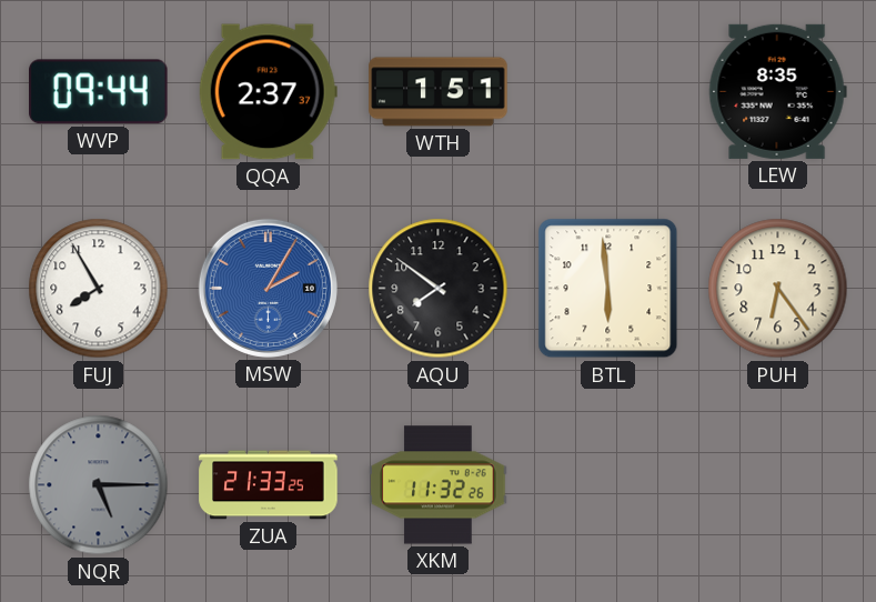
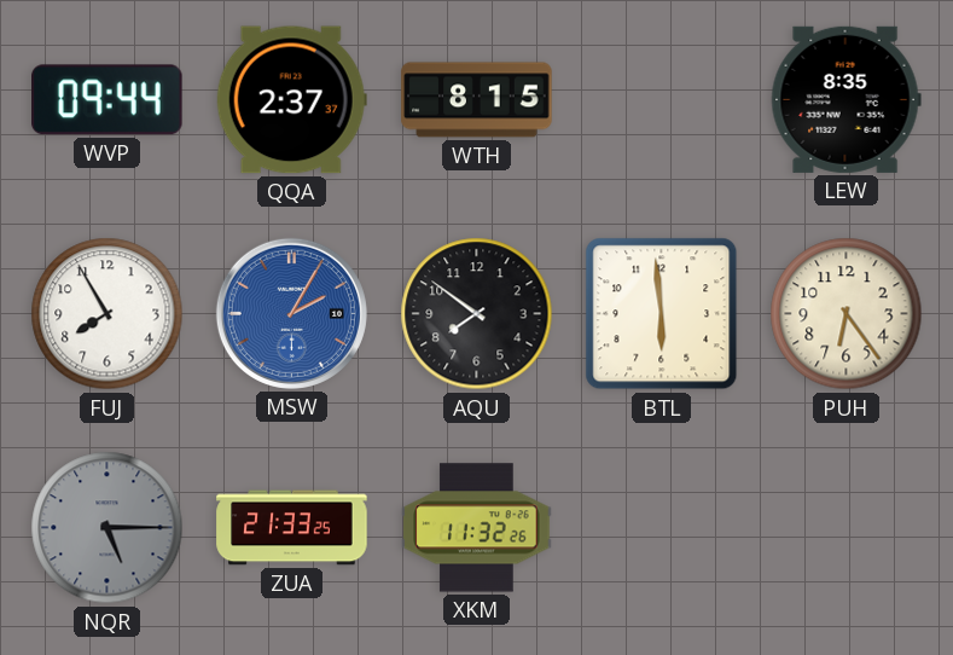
WTH: 1:51 -> 8:15
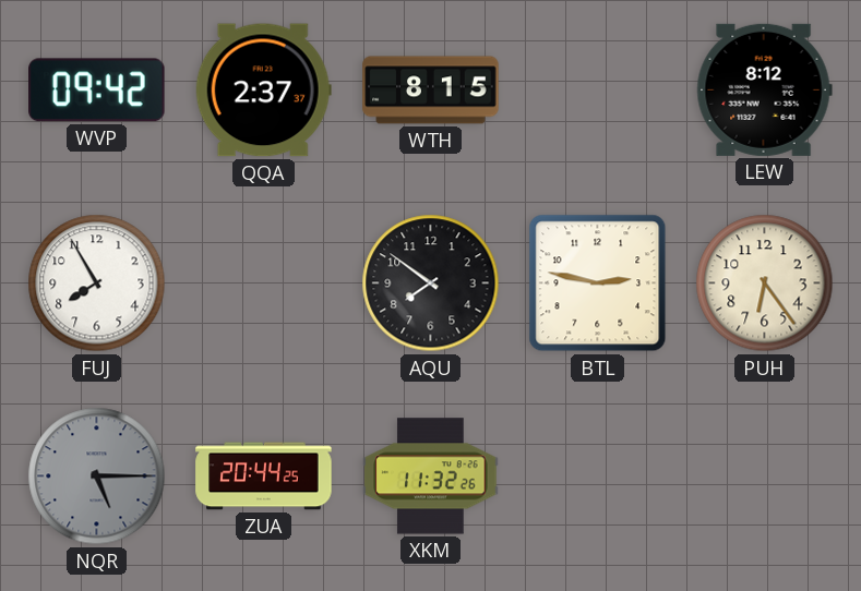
WVP: 09:44 -> 09:42
LEW: 8:35 -> 8:12
MSW: 2:05 -> none
BTL: 5:59 -> 2:47
ZUA: 21:33 -> 20:44
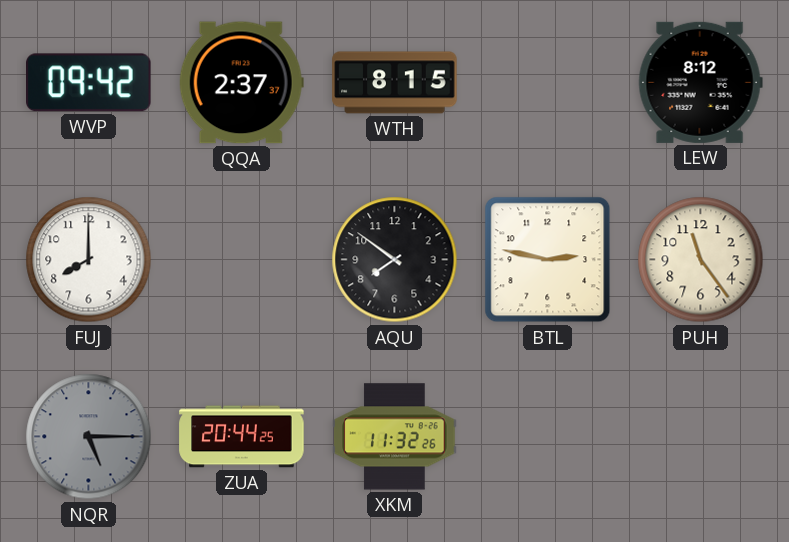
FUJ: 7:55 -> 8:00
PUH: 6:24 -> 11:24
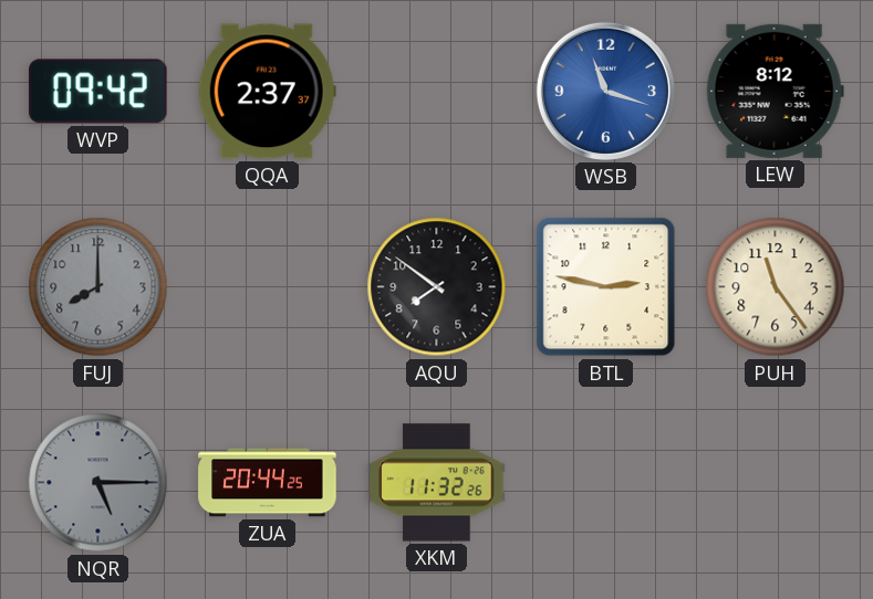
WTH: 8:15 -> none
WSB: none -> 11:18
FUJ dial: white -> grey
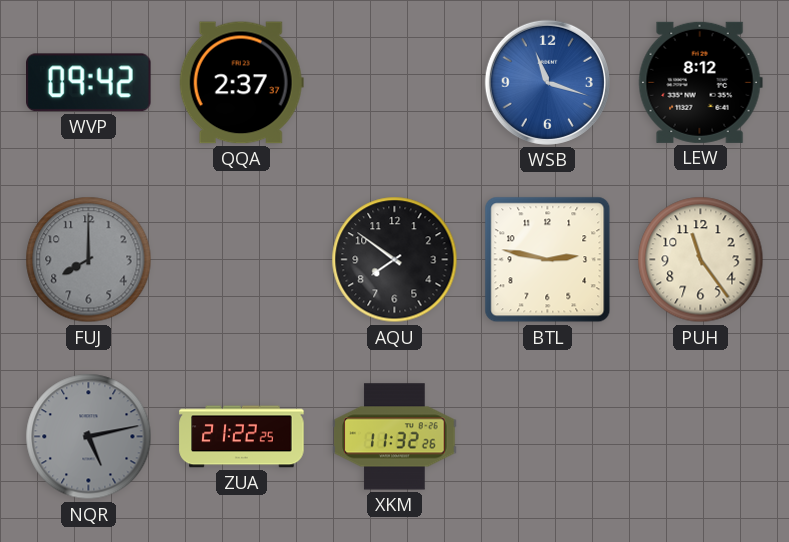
NQR: 5:15 -> 5:13
ZUA: 20:44 -> 21:22
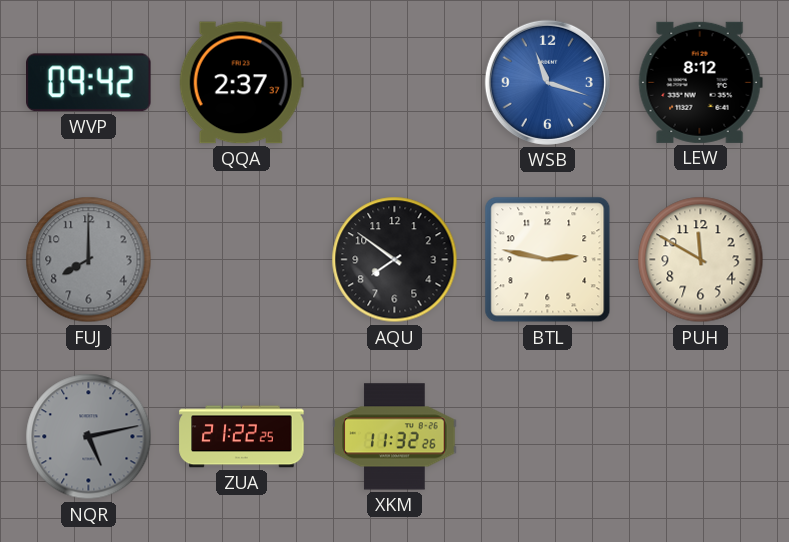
PUH: 11:24 -> 11:50
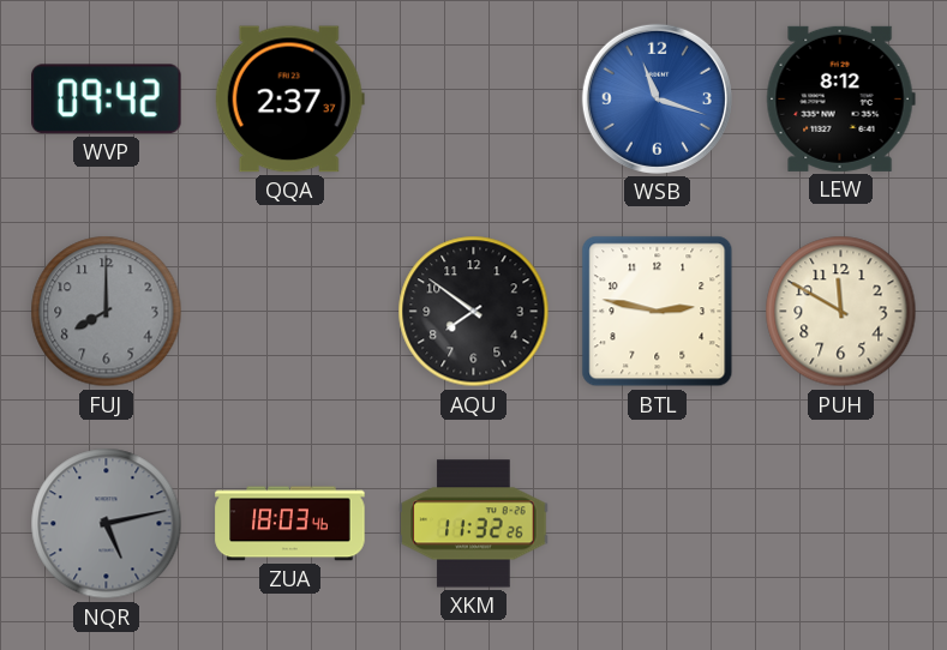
ZUA: 21:22 -> 18:03
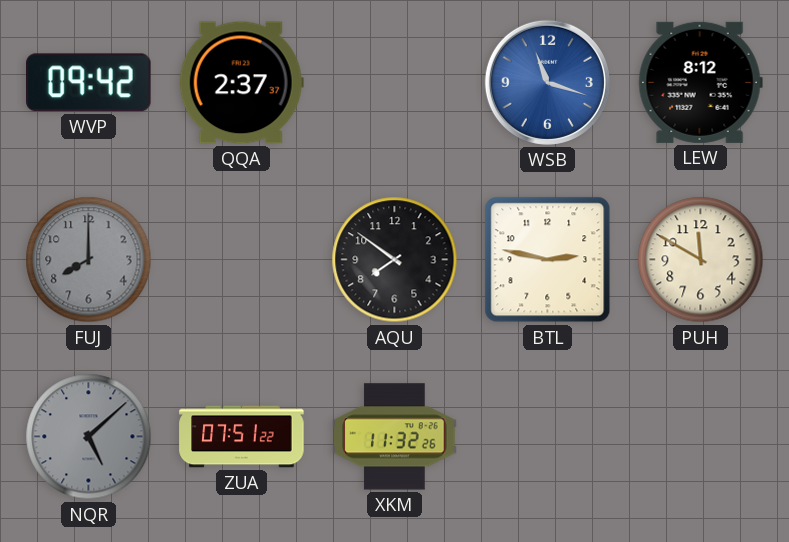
NQR: 5:13 -> 5:08
ZUA: 18:03 -> 07:51
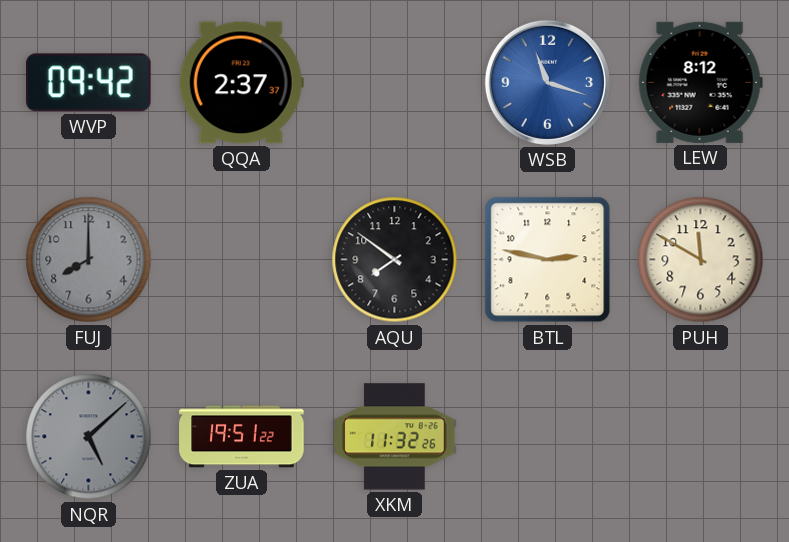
ZUA: 07:51 -> 19:51
